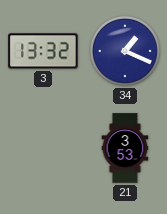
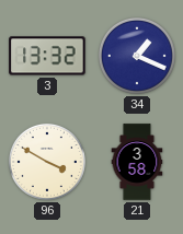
96: none -> 3:50
21: 3:53 -> 3:58
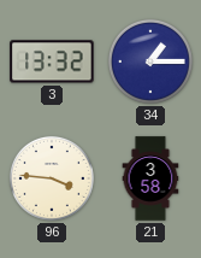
34: 1:19 -> 1:15
96: 3:50 -> 3:46
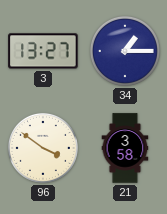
3: 13:32 -> 13:27
96: 3:46 -> 3:51
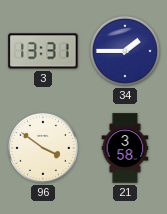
3: 13:27 -> 13:31
34: 1:15 -> 1:45
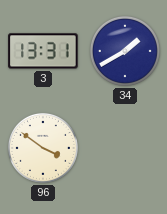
34: 1:45 -> 1:40
21: 3:58 -> none
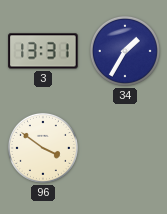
34: 1:40 -> 1:35
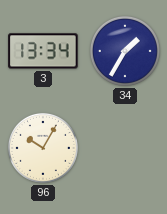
3: 13:31 -> 13:34
96: 3:51 -> 10:05
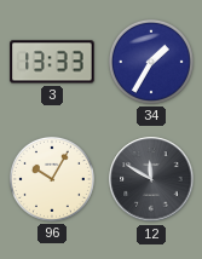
3: 13:34 -> 13:33
12: none -> 11:50
